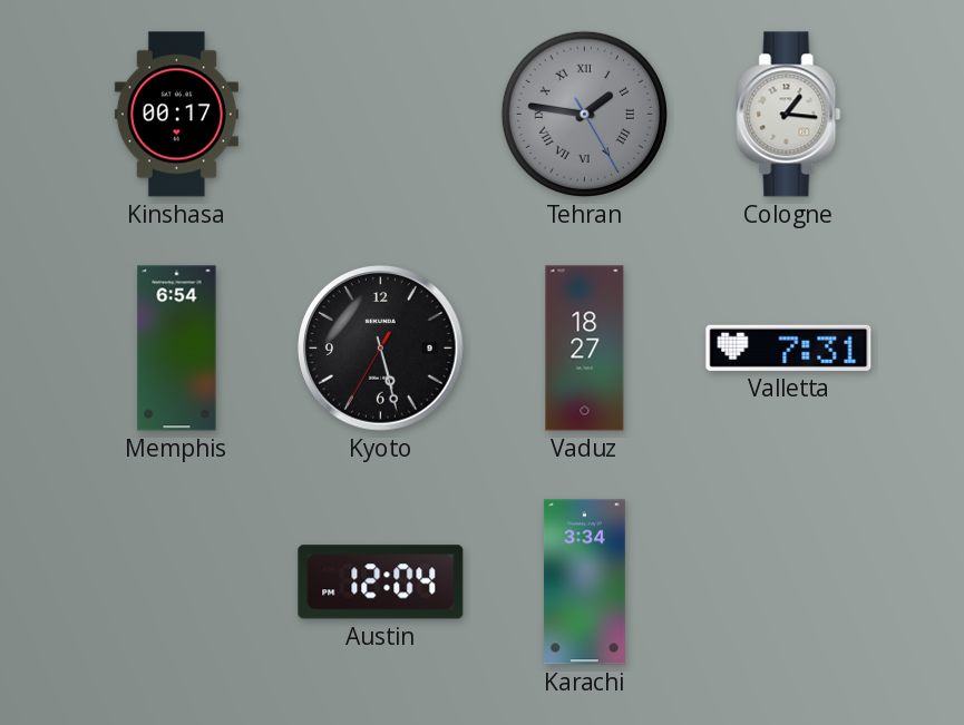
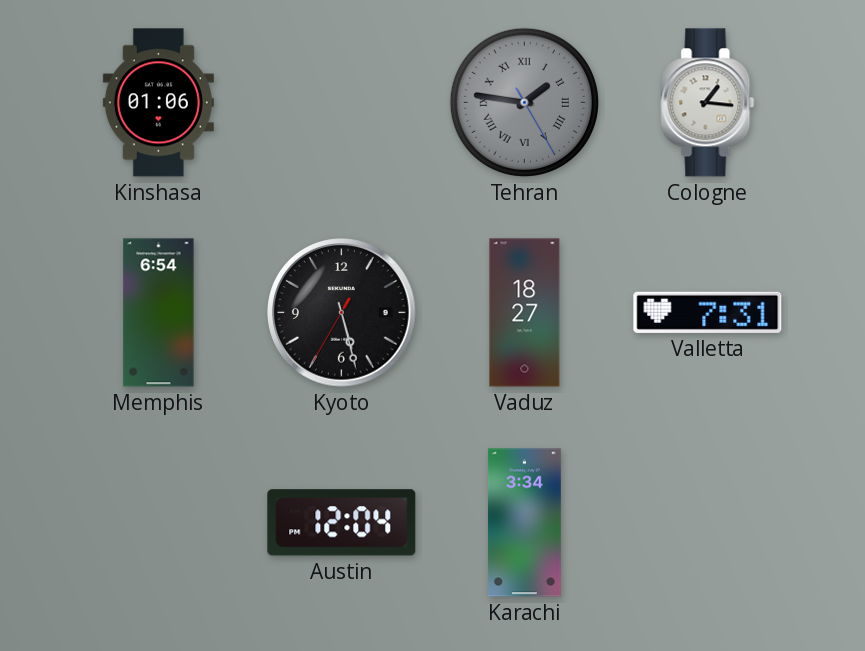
Kinshasa: 00:17 -> 01:06
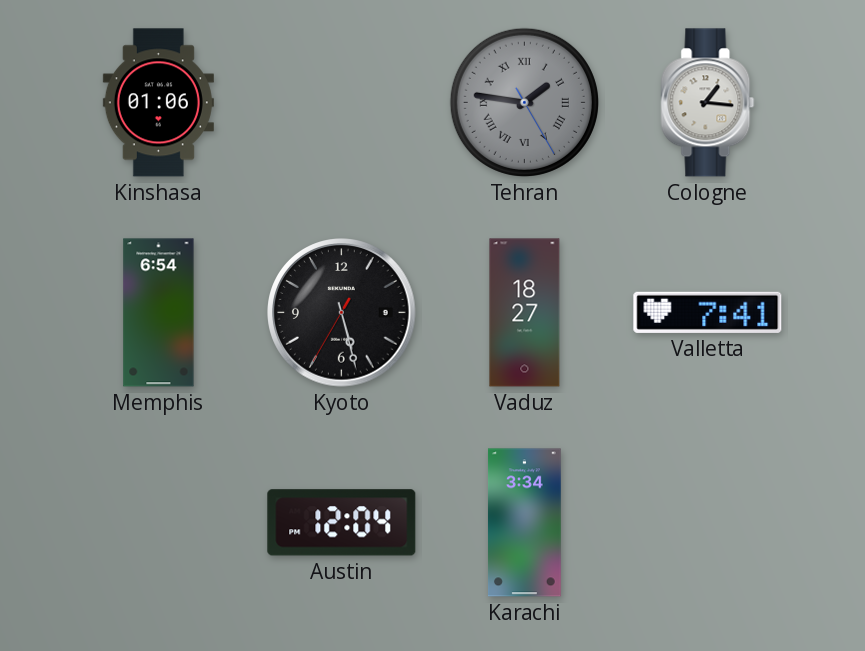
Valletta: 7:31 -> 7:41
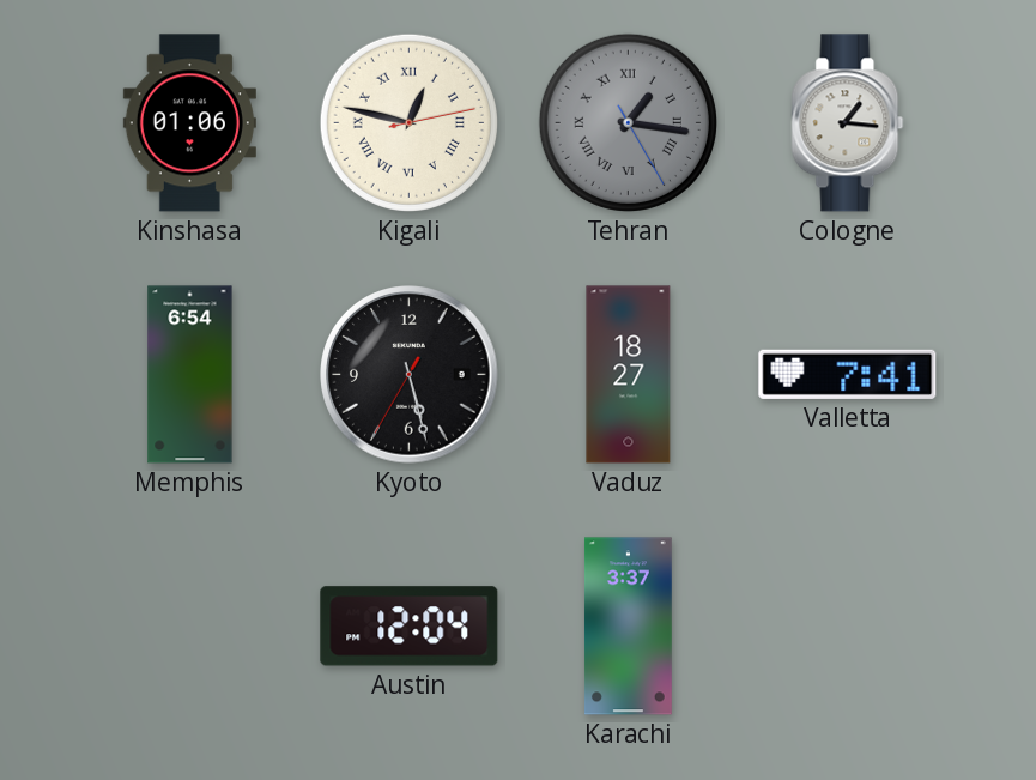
Kigali: none -> 12:47
Tehran: 1:46 -> 1:16
Karachi: 3:34 -> 3:37
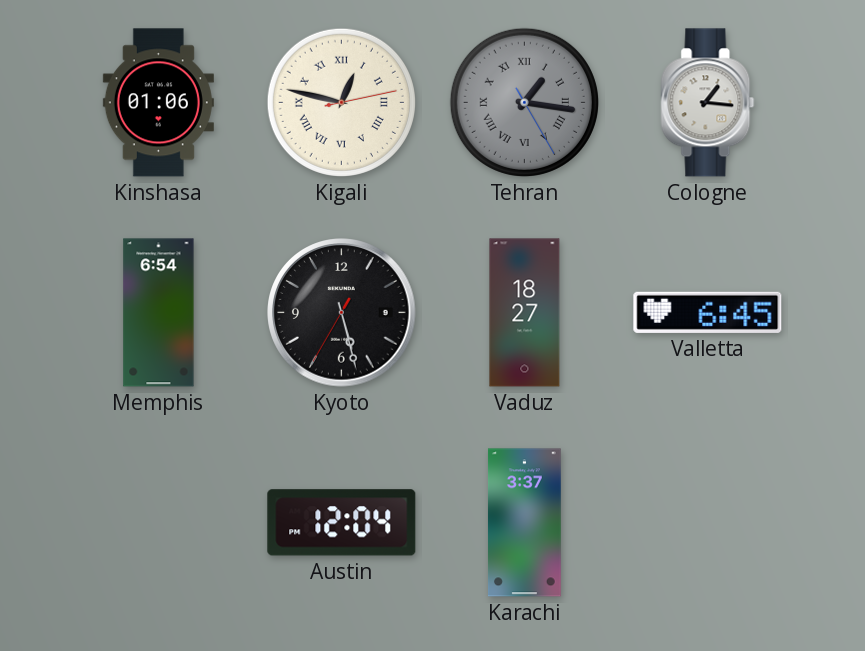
Valletta: 7:41 -> 6:45
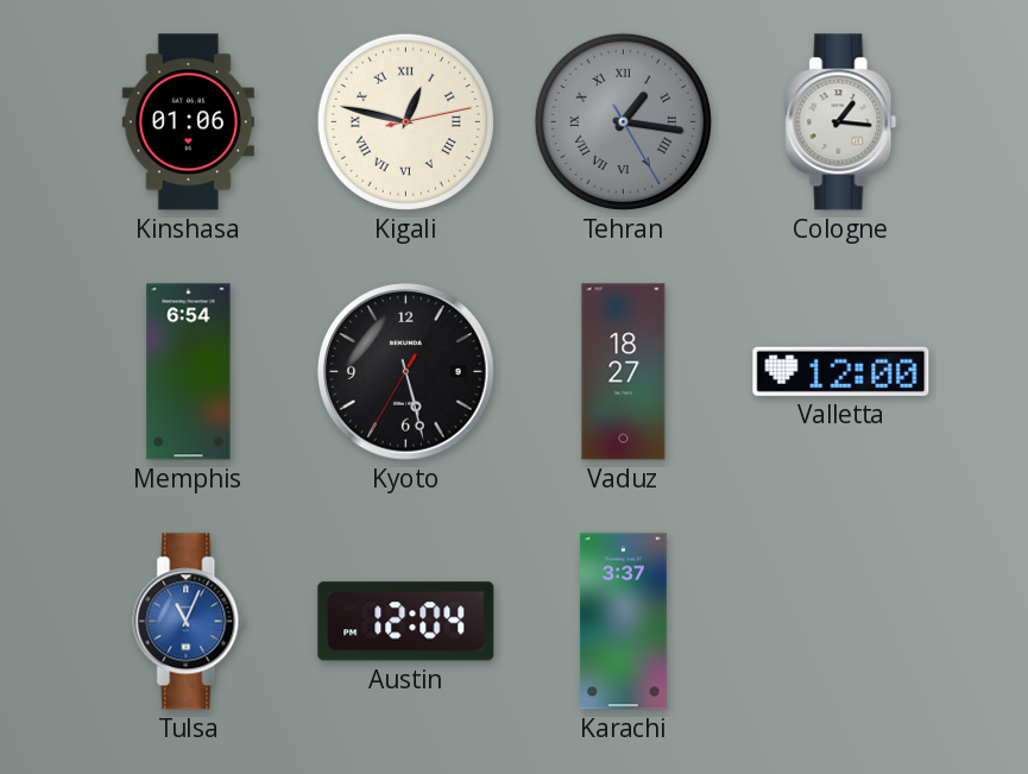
Valletta: 6:45 -> 12:00
Tulsa: none -> 11:04
